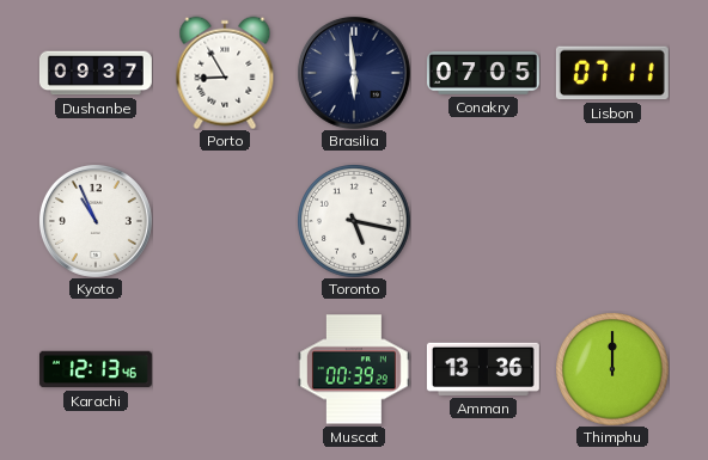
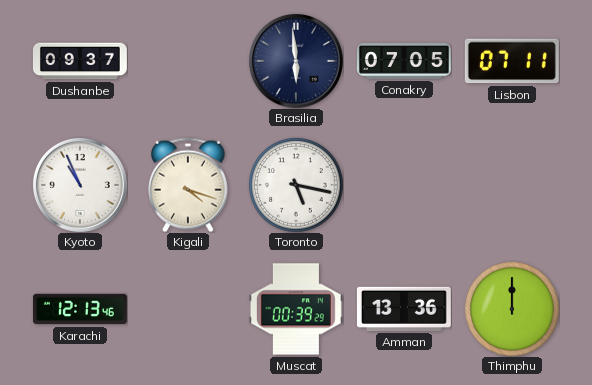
Porto: 8:55 -> none
Kigali: none -> 4:18
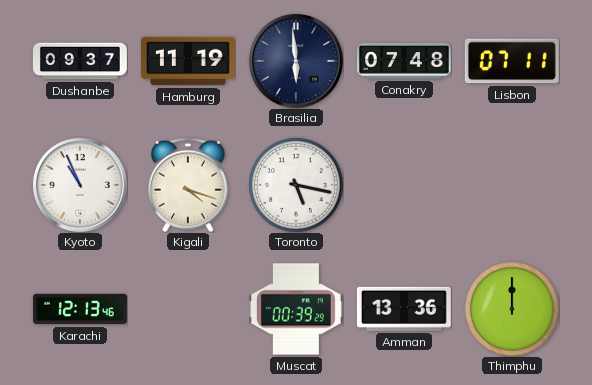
Hamburg: none -> 11:19
Conakry: 07:05 -> 07:48
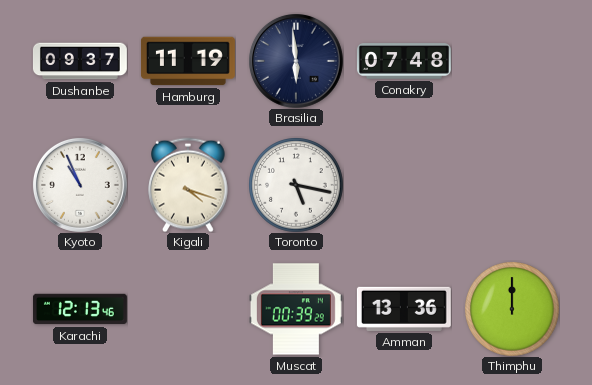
Lisbon: 07:11 -> none
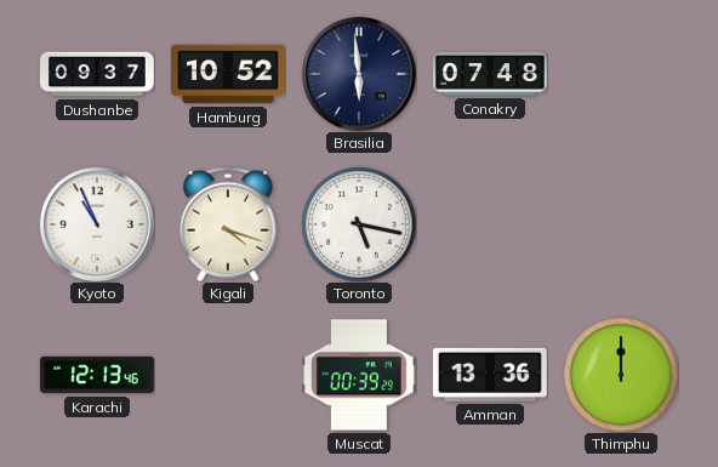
Hamburg: 11:19 -> 10:52
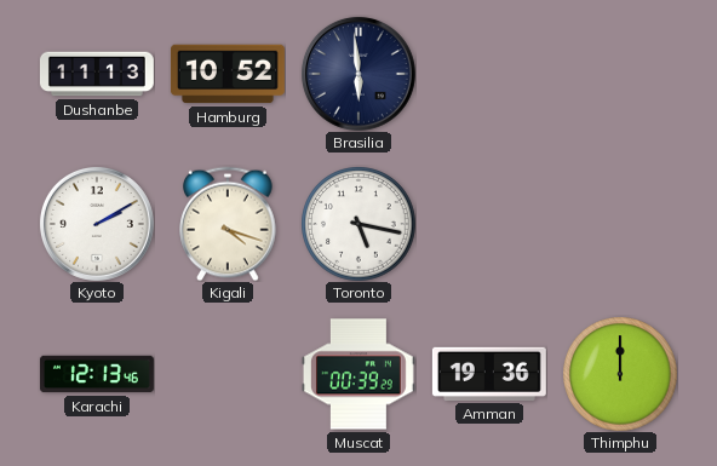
Dushanbe: 09:37 -> 11:13
Conakry: 07:48 -> none
Kyoto: 10:56 -> 2:10
Amman: 13:36 -> 19:36
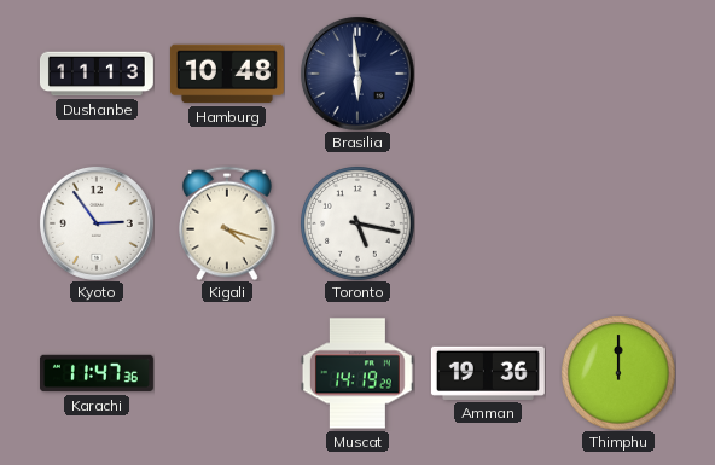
Hamburg: 10:52 -> 10:48
Kyoto: 2:10 -> 2:54
Karachi: 12:13 -> 11:47
Muscat: 00:39 -> 14:19
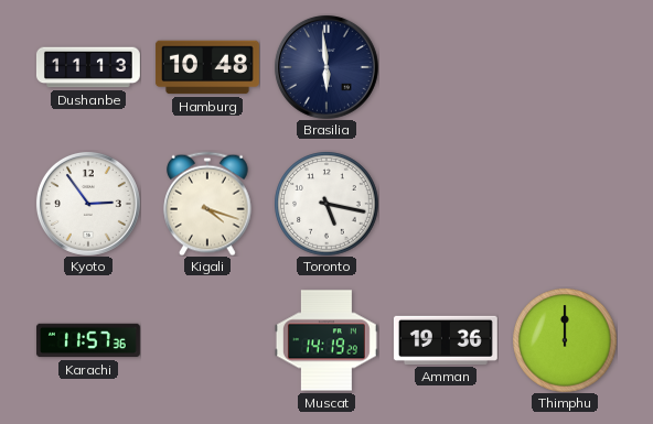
Karachi: 11:47 -> 11:57
